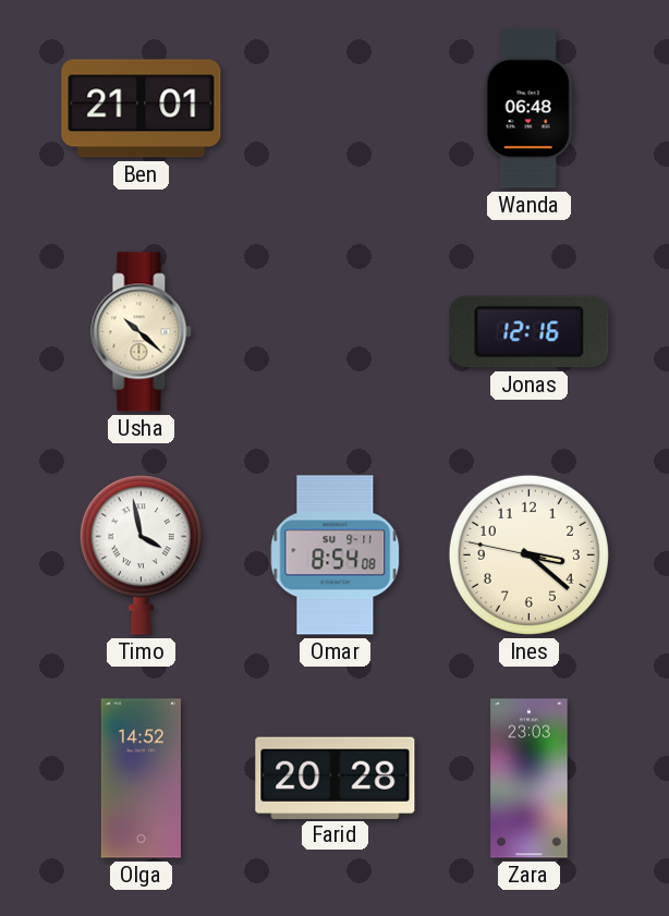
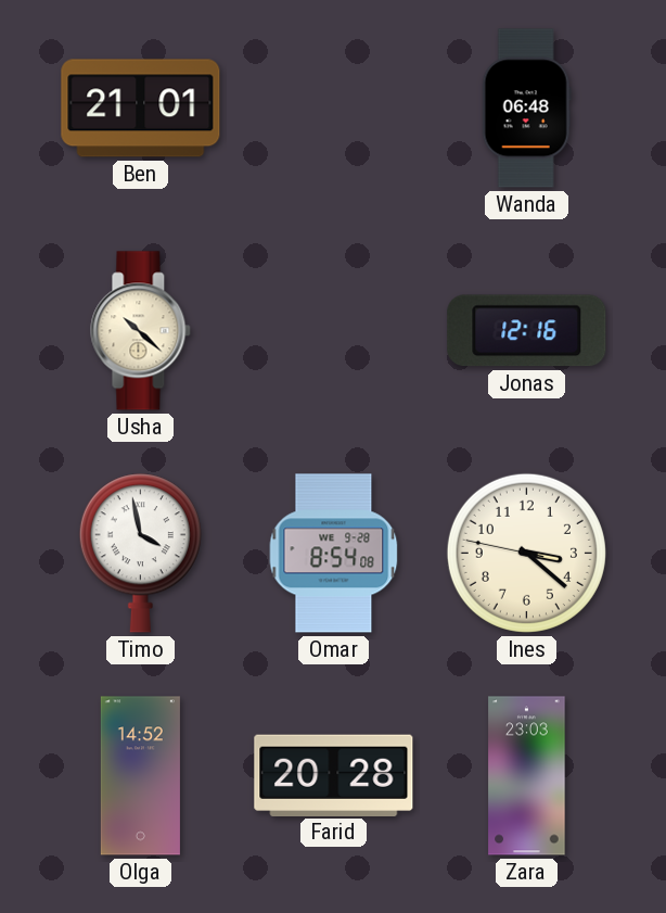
Omar date: SU 9-11 -> WE 9-28
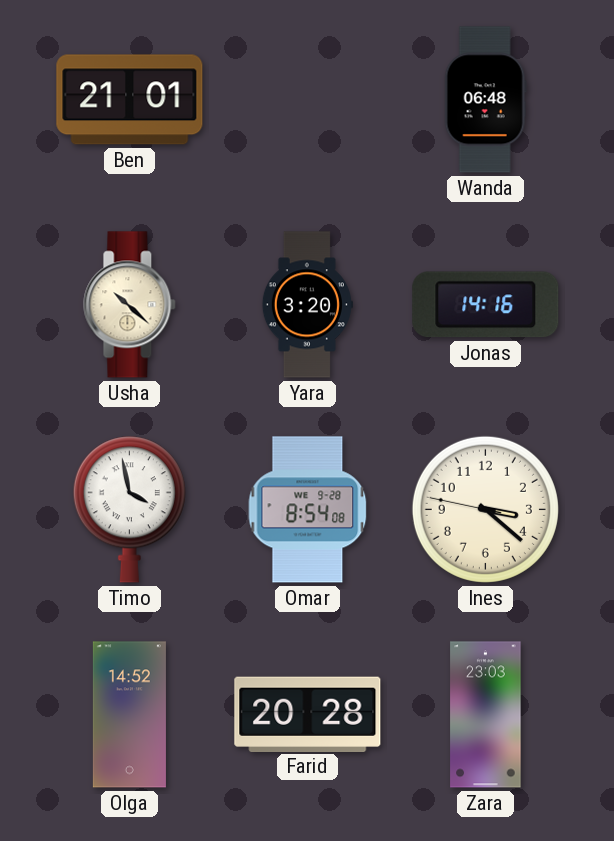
Yara: none -> 3:20
Jonas: 12:16 -> 14:16
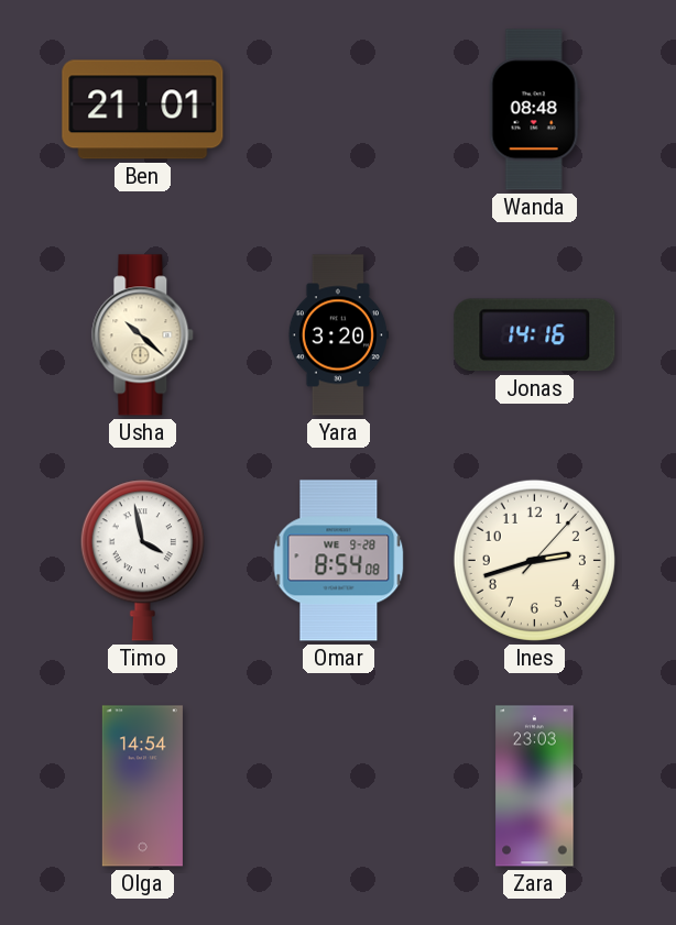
Wanda: 06:48 -> 08:48
Ines: 3:21 -> 2:42
Olga: 14:52 -> 14:54
Farid: 20:28 -> none
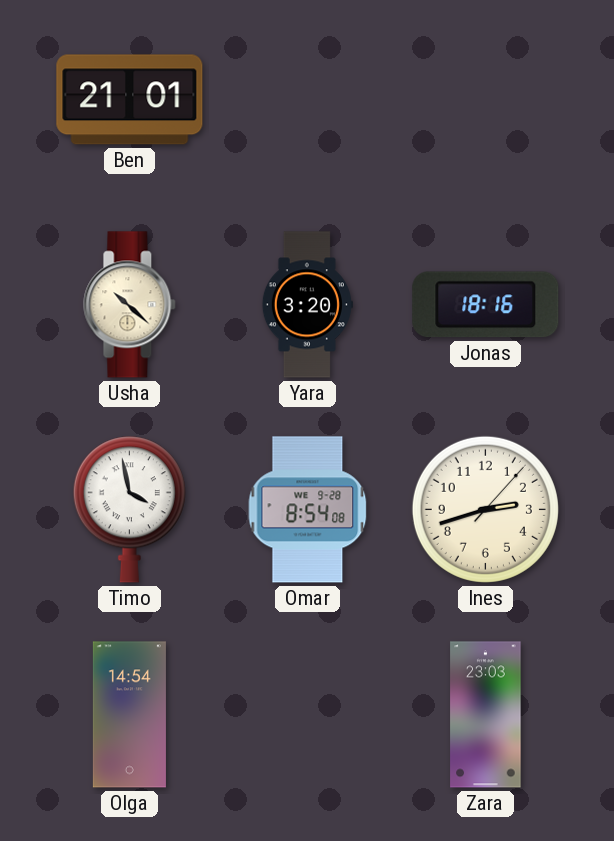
Wanda: 08:48 -> none
Jonas: 14:16 -> 18:16
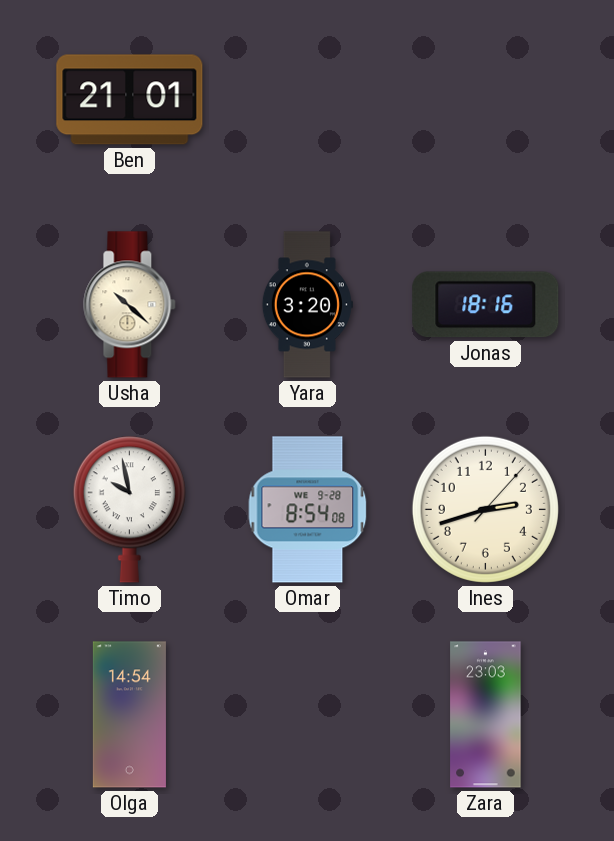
Timo: 3:58 -> 9:58
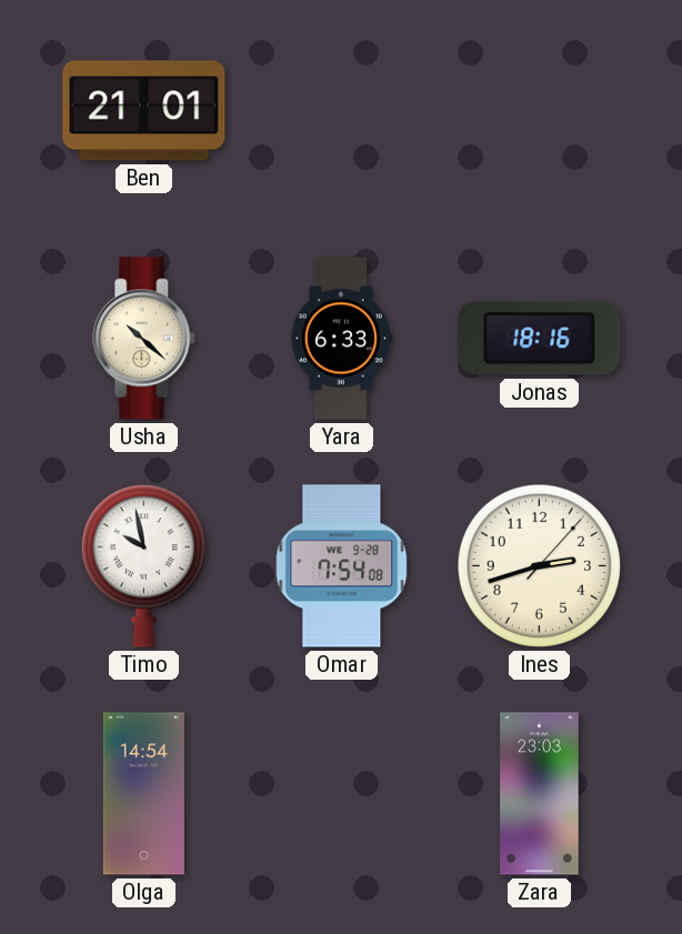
Yara: 3:20 -> 6:33
Omar: 8:54 -> 7:54
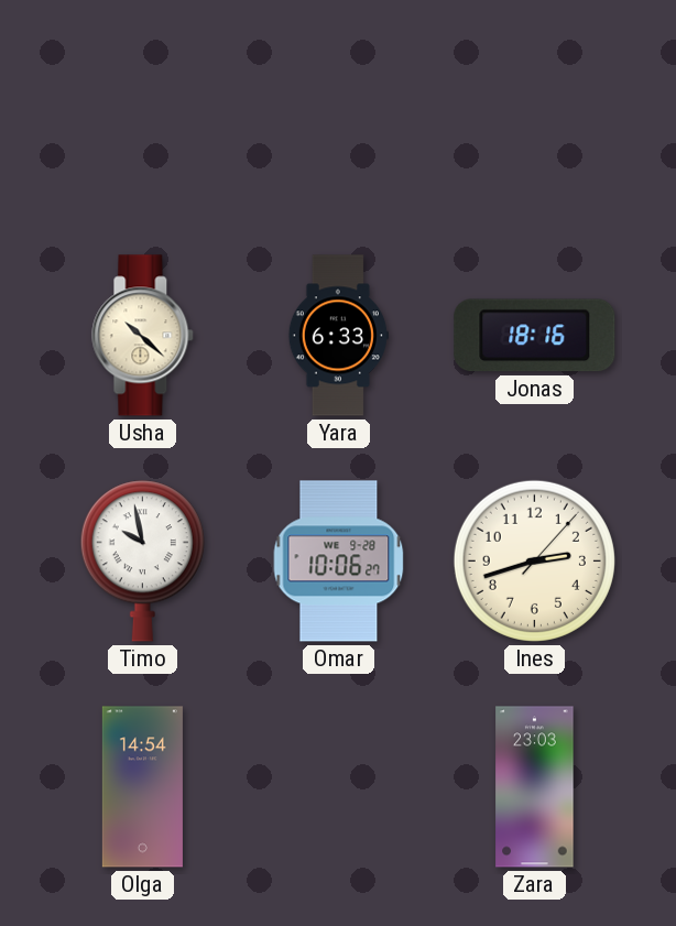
Ben: 21:01 -> none
Omar: 7:54 -> 10:06
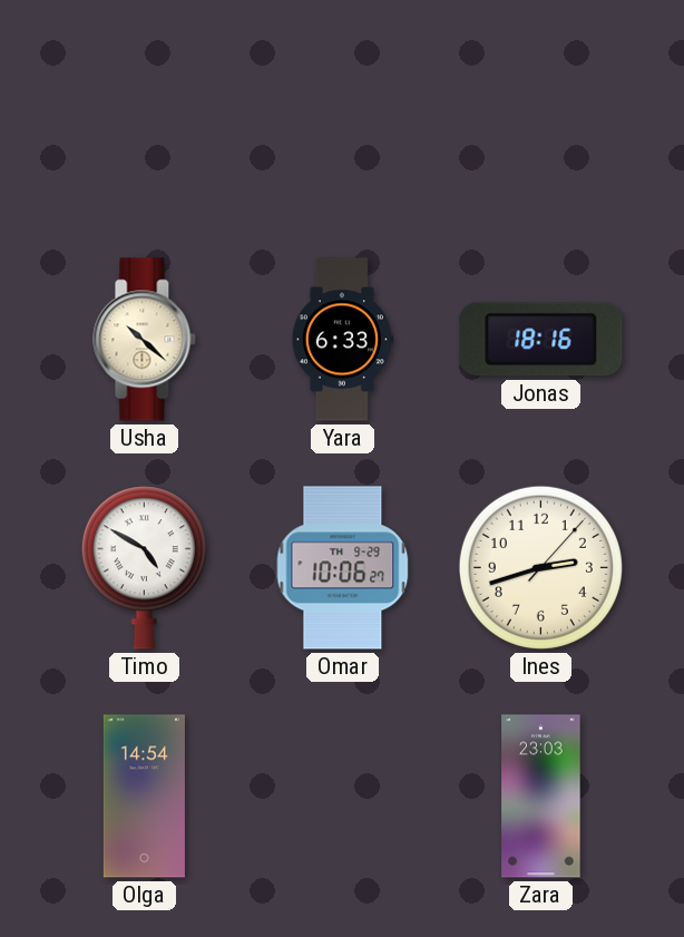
Timo: 9:58 -> 4:50
Omar date: WE 9-28 -> TH 9-29
